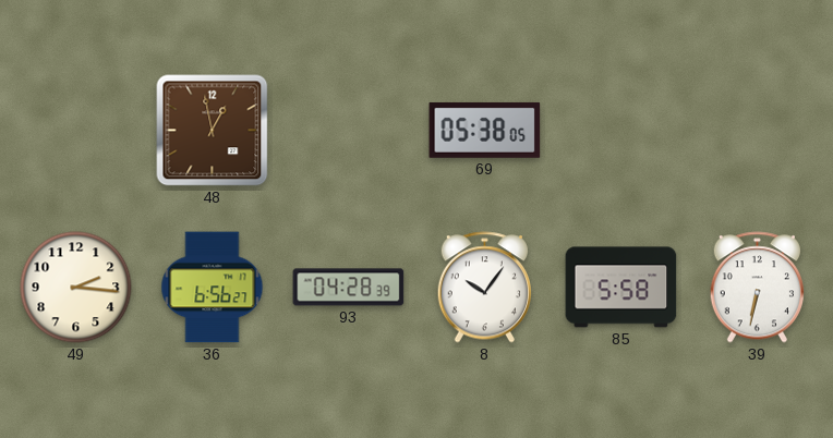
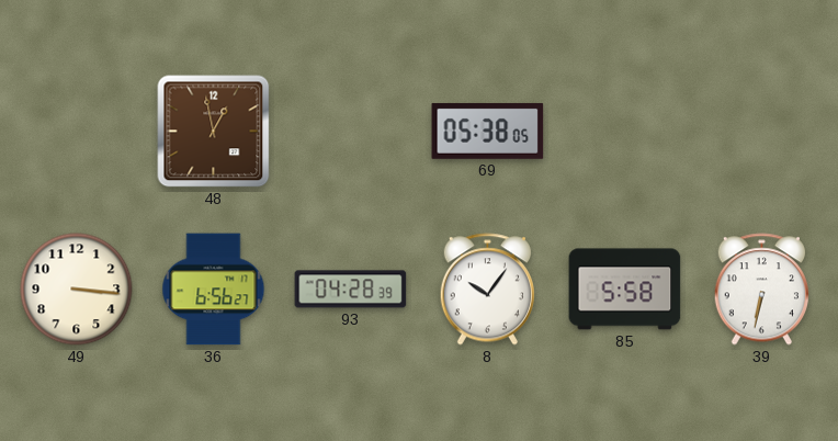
49: 2:16 -> 3:16
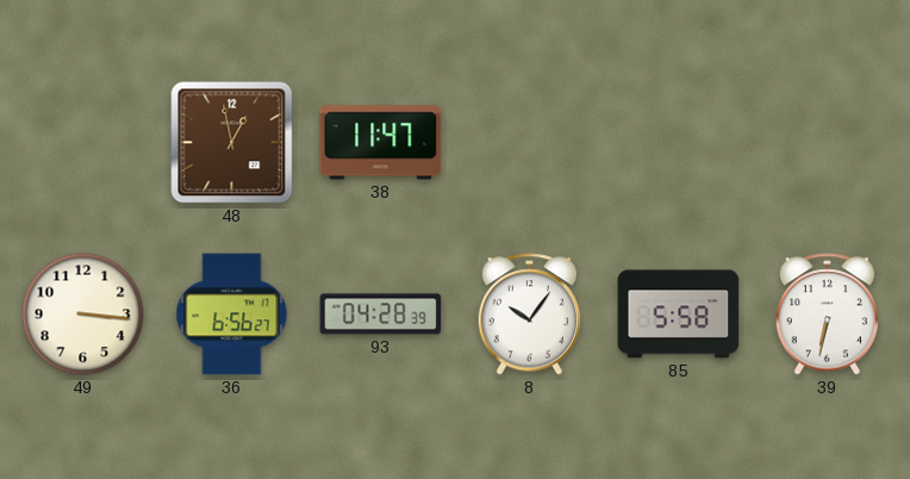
38: none -> 11:47
69: 05:38 -> none
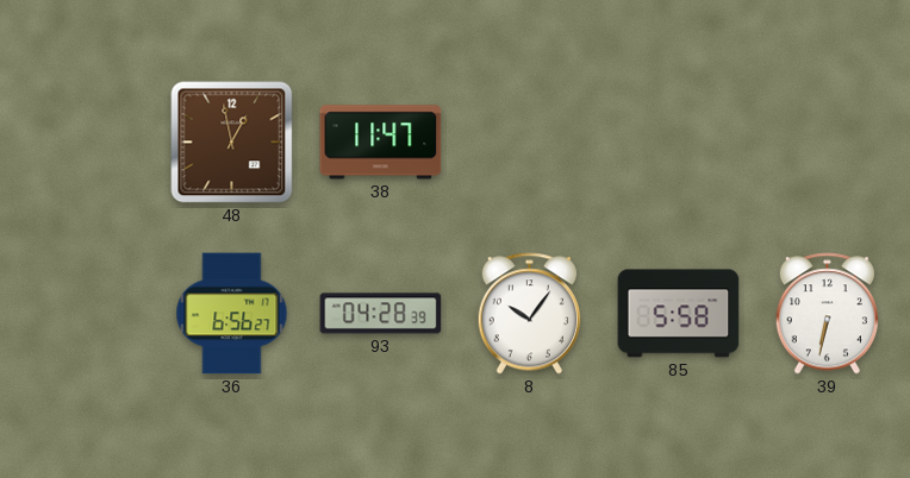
49: 3:16 -> none
